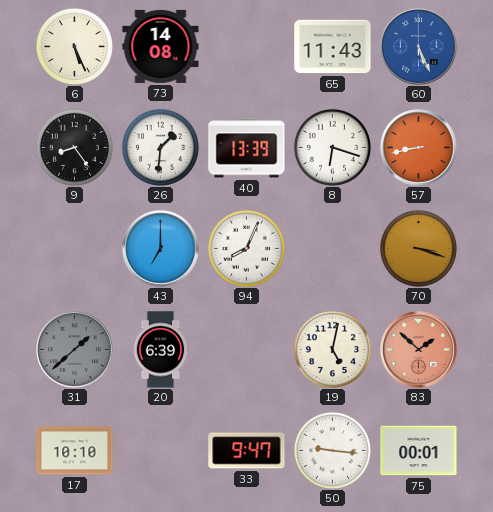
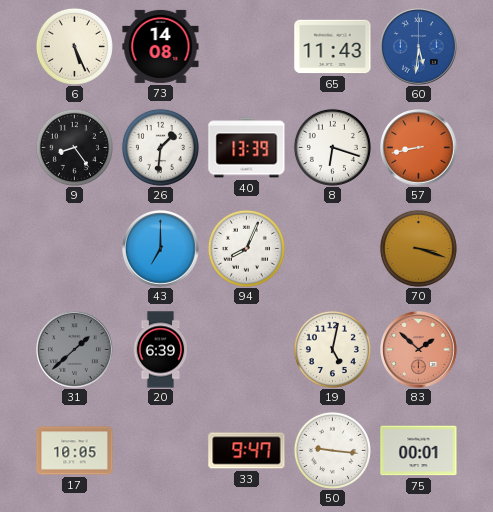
60: 5:26 -> 5:31
17: 10:10 -> 10:05
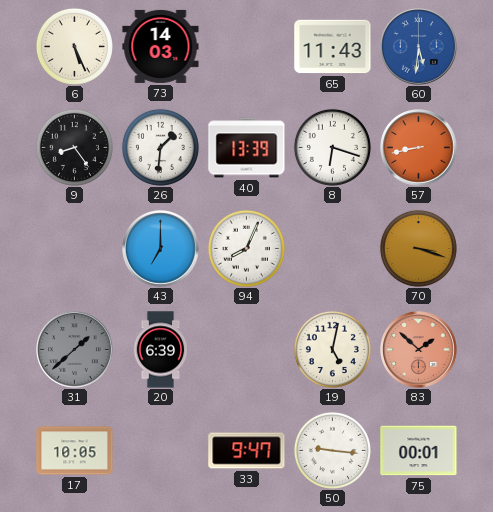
73: 14:08 -> 14:03
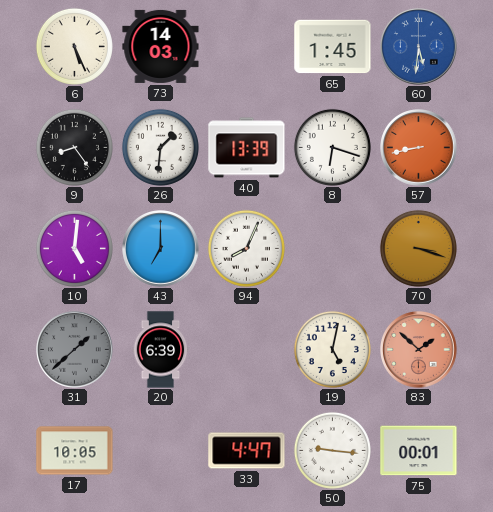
65: 11:43 -> 1:45
10: none -> 5:01
33: 9:47 -> 4:47
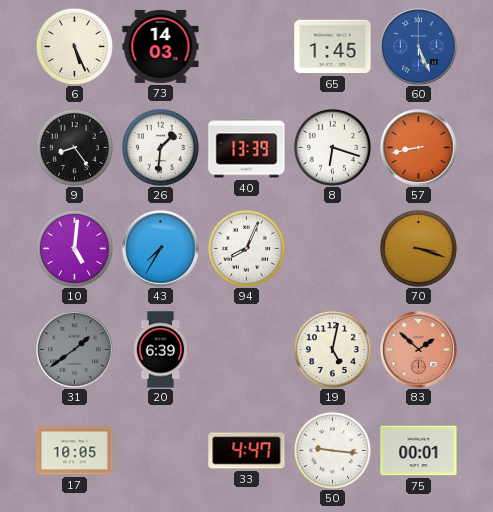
60: 5:31 -> 5:26
43: 7:00 -> 7:35
31: 1:38 -> 1:39
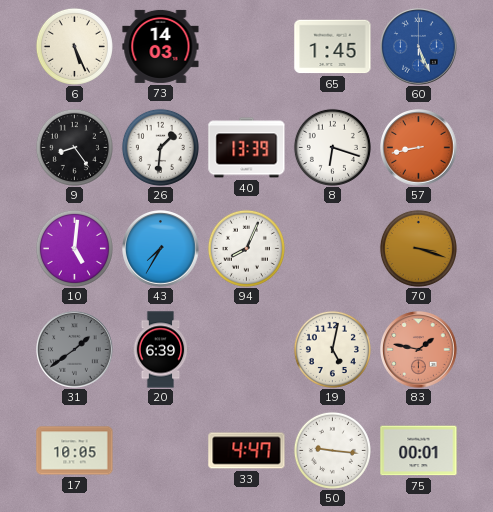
83: 1:52 -> 1:47
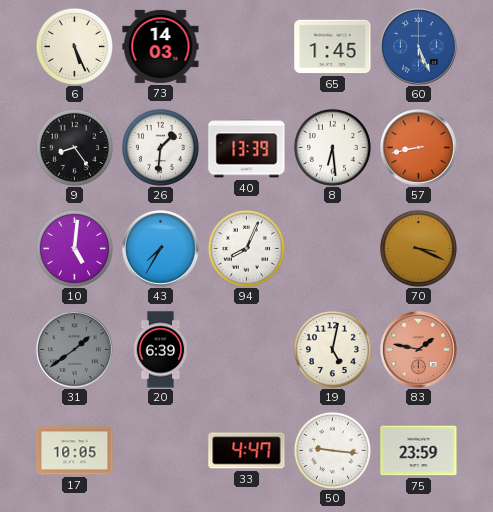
8: 6:18 -> 6:29
70: 3:18 -> 3:19
75: 00:01 -> 23:59
